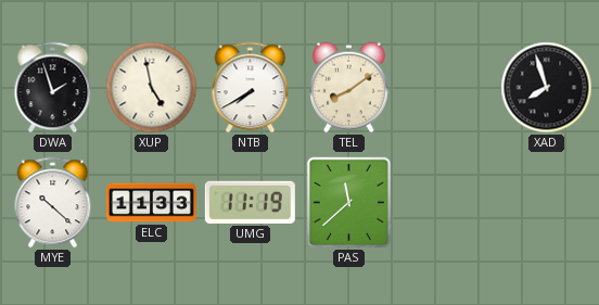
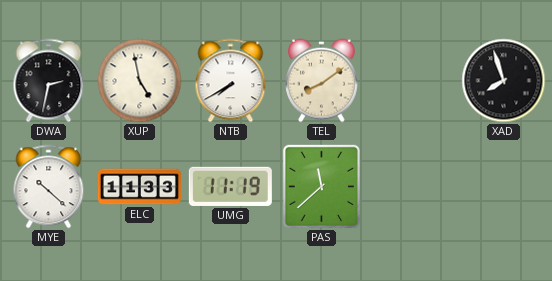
DWA: 1:57 -> 2:32
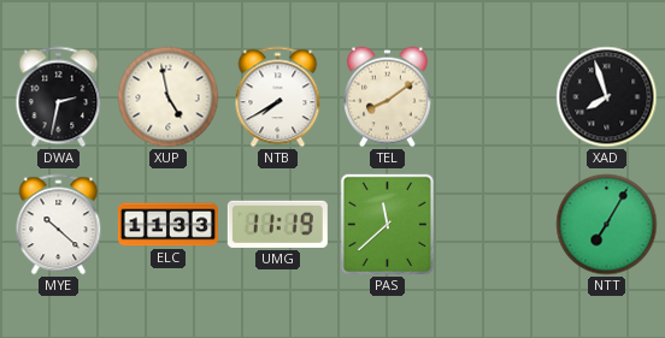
NTT: none -> 7:05
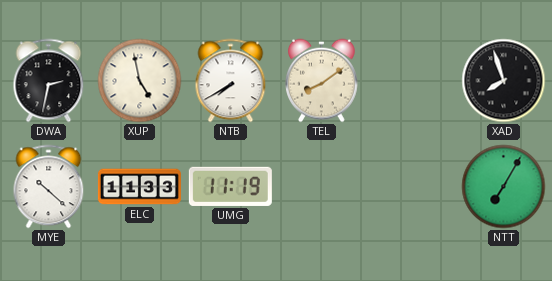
PAS: 11:38 -> none
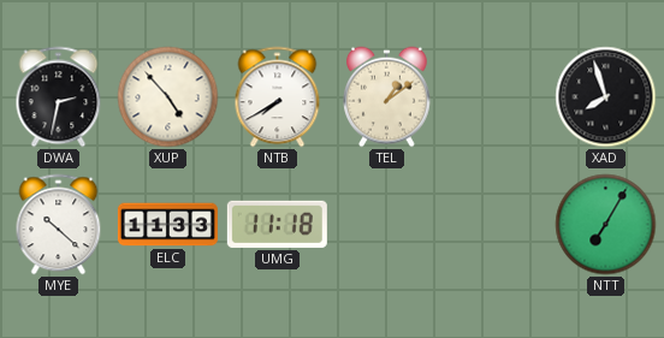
XUP: 4:58 -> 4:53
TEL: 8:09 -> 1:09
UMG: 11:19 -> 11:18
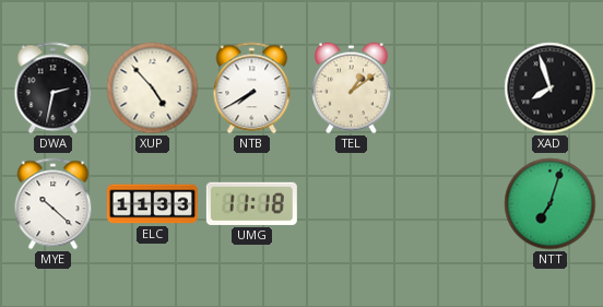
NTT: 7:05 -> 7:03
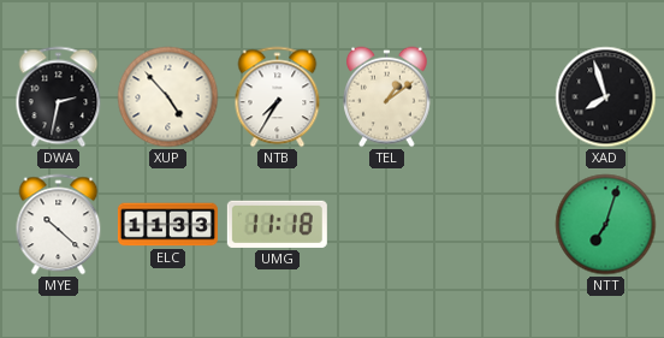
NTB: 7:40 -> 7:35
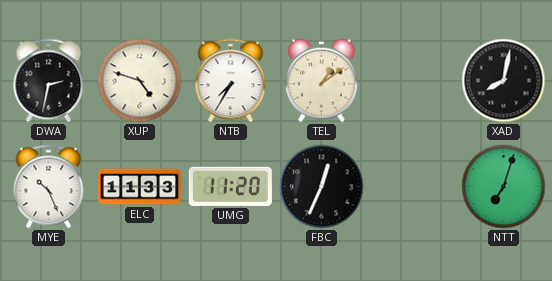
XUP: 4:53 -> 4:48
XAD: 7:57 -> 8:02
MYE: 10:22 -> 10:26
UMG: 11:18 -> 11:20
FBC: none -> 12:34
